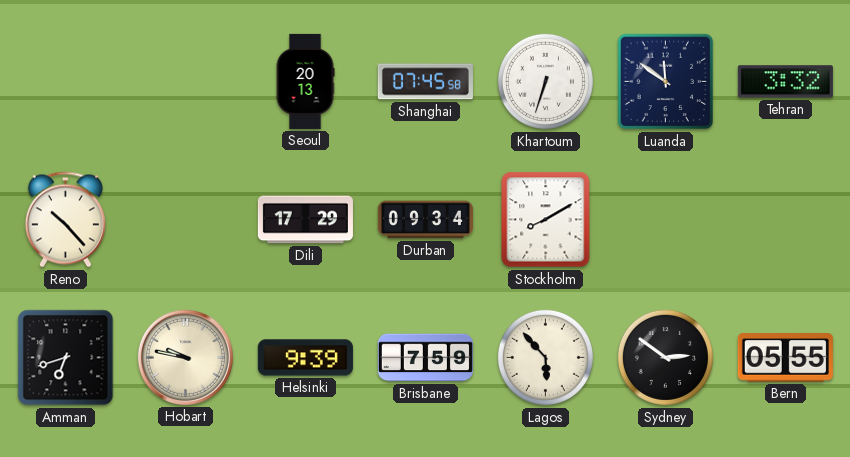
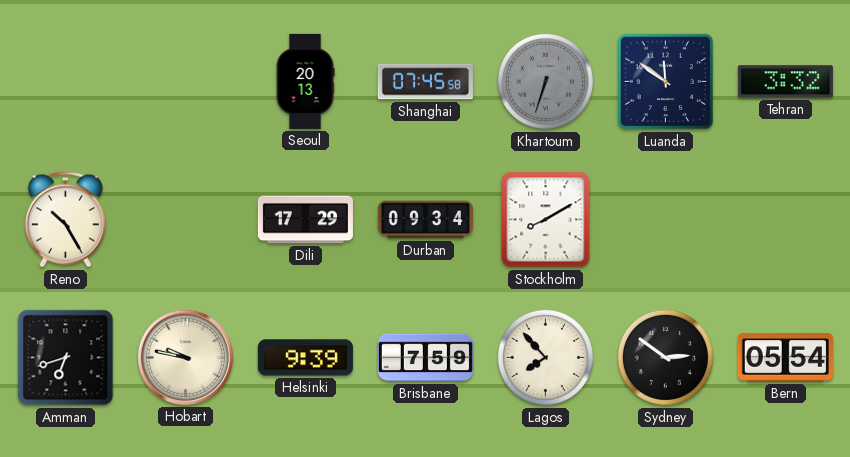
Khartoum dial: white -> grey
Reno: 10:23 -> 10:25
Lagos: 5:53 -> 7:53
Bern: 05:55 -> 05:54
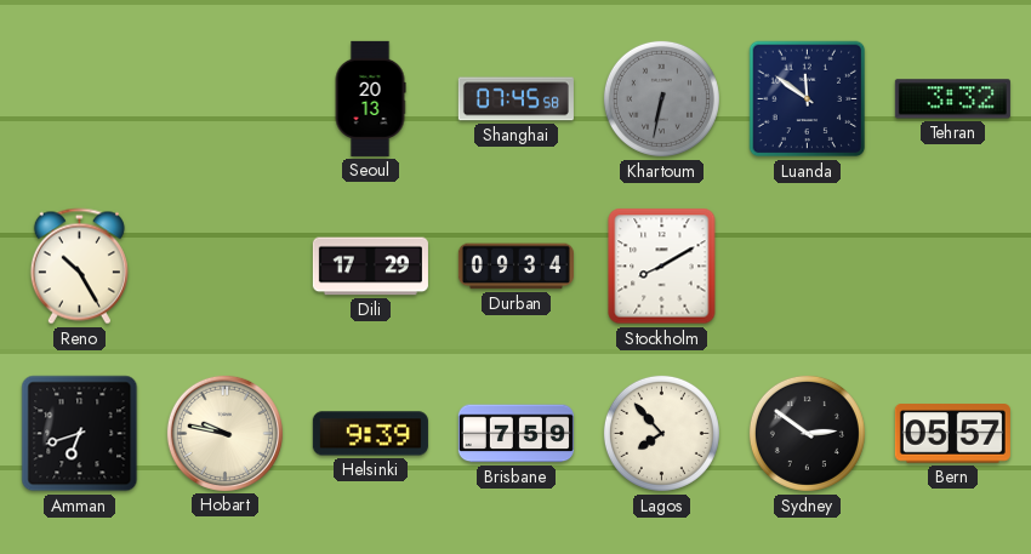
Khartoum: 6:33 -> 6:32
Bern: 05:54 -> 05:57
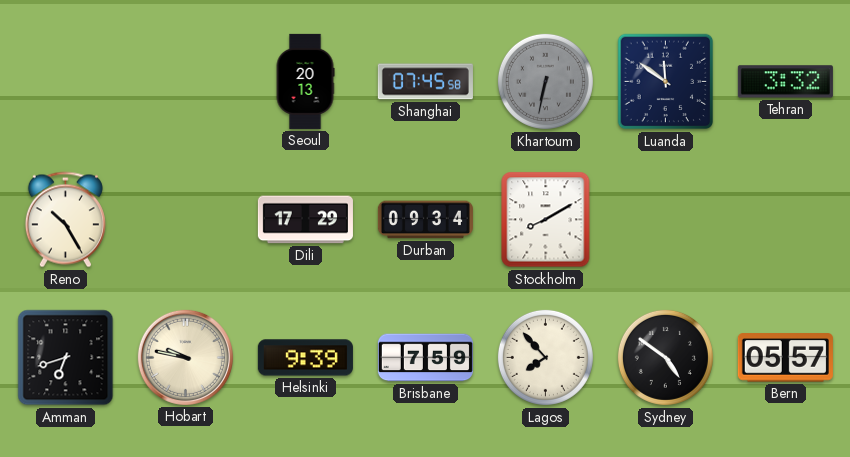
Sydney: 2:51 -> 4:51
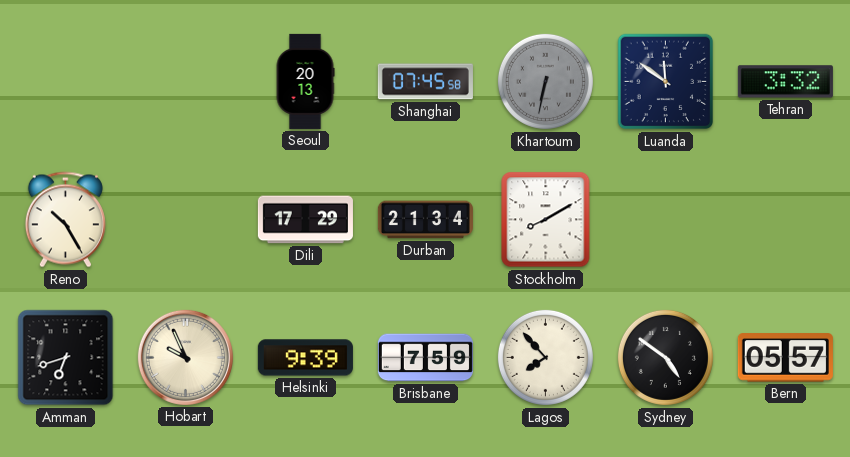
Durban: 09:34 -> 21:34
Hobart: 9:47 -> 9:56
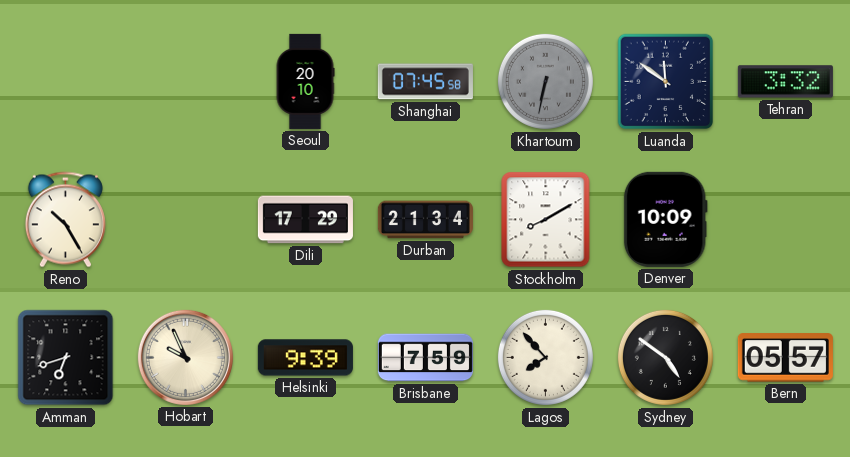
Seoul: 20:13 -> 20:10
Denver: none -> 10:09
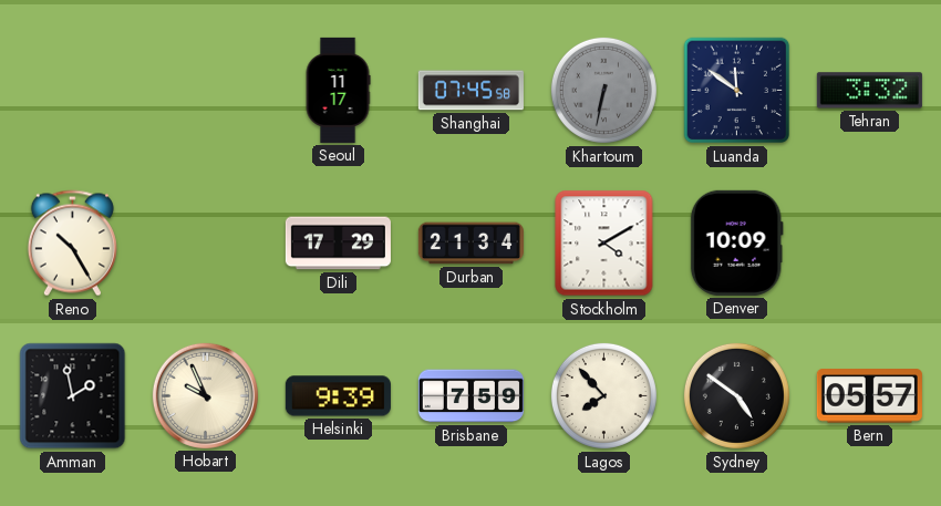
Seoul: 20:10 -> 11:17
Stockholm: 8:10 -> 4:10
Amman: 6:42 -> 1:58
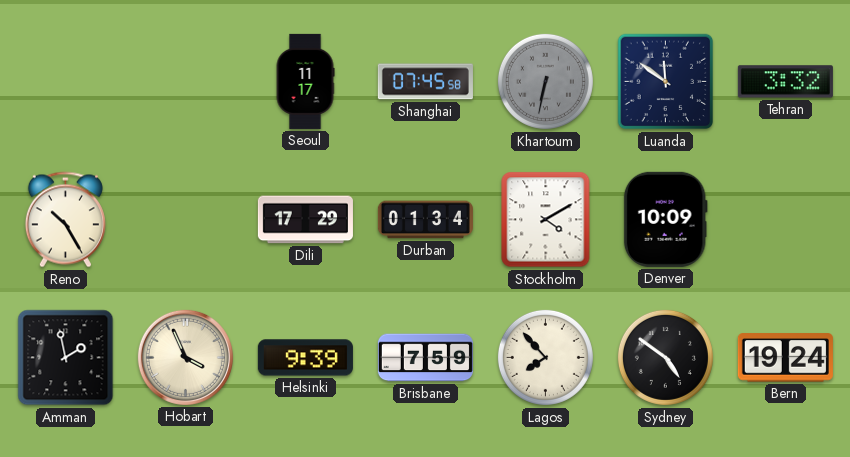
Durban: 21:34 -> 01:34
Hobart: 9:56 -> 3:56
Bern: 05:57 -> 19:24
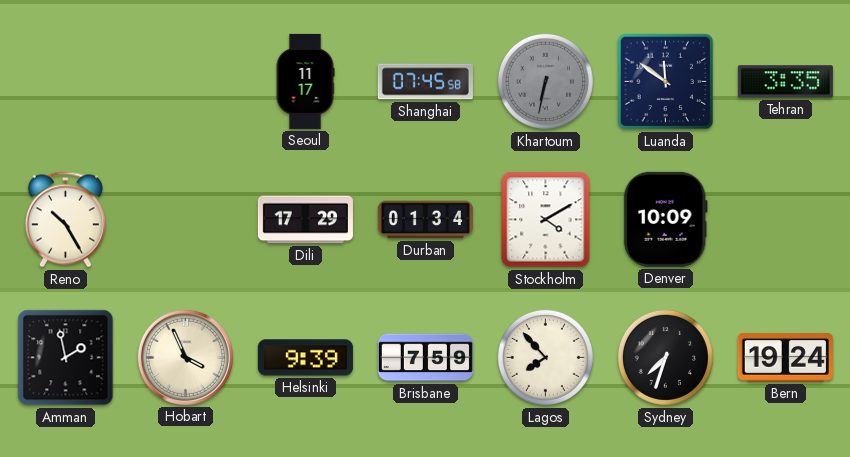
Tehran: 3:32 -> 3:35
Sydney: 4:51 -> 7:33
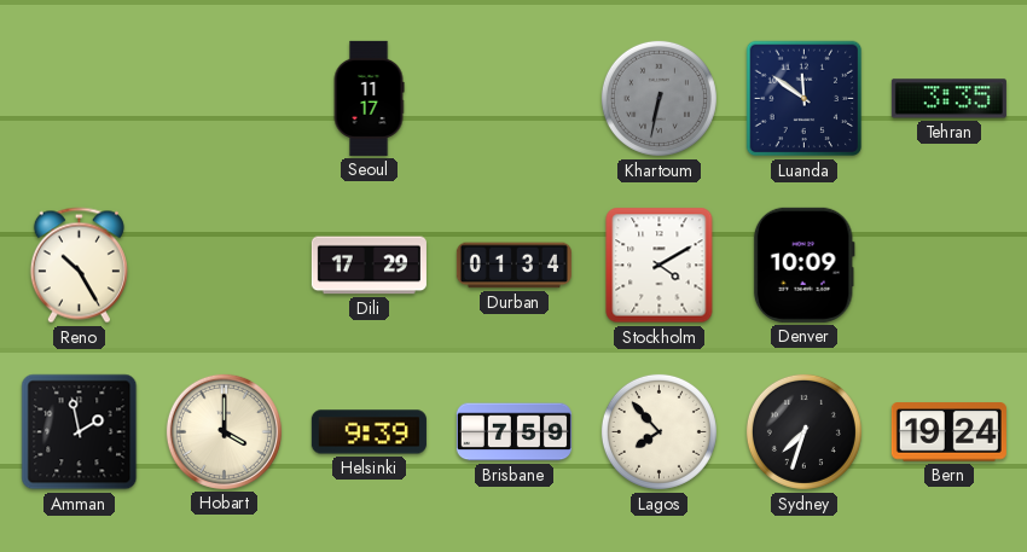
Shanghai: 07:45 -> none
Hobart: 3:56 -> 4:00
